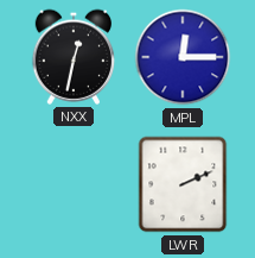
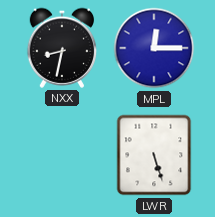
NXX: 12:32 -> 8:32
LWR: 2:11 -> 5:27
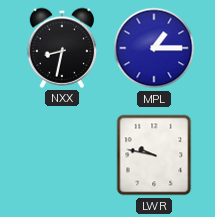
MPL: 12:15 -> 1:15
LWR: 5:27 -> 9:47
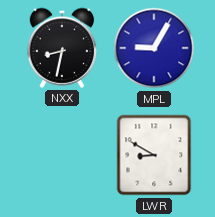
MPL: 1:15 -> 9:05
LWR: 9:47 -> 8:50
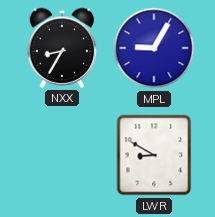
NXX: 8:32 -> 8:35
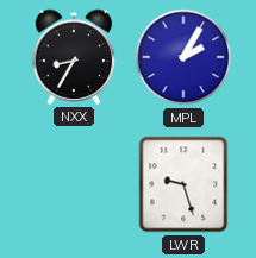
MPL: 9:05 -> 2:05
LWR: 8:50 -> 9:27
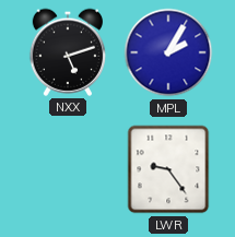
NXX: 8:35 -> 5:12
LWR: 9:27 -> 9:24
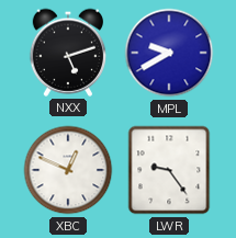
MPL: 2:05 -> 9:40
XBC: none -> 12:49
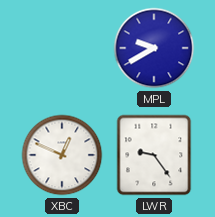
NXX: 5:12 -> none
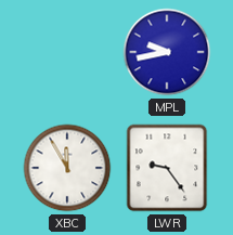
MPL: 9:40 -> 9:43
XBC: 12:49 -> 11:55
